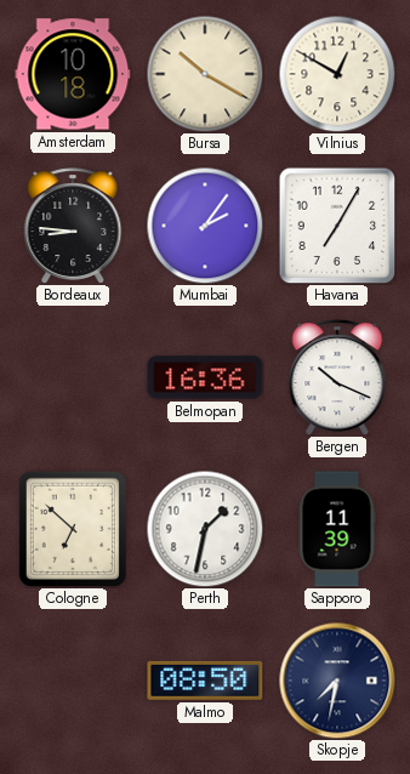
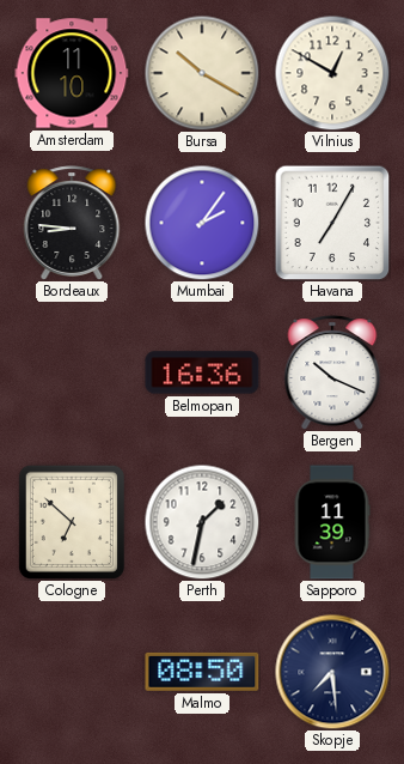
Amsterdam: 10:18 -> 11:10
Skopje: 7:32 -> 7:29
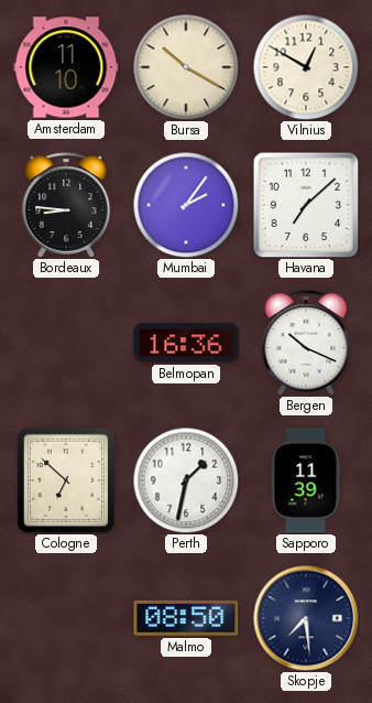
Havana: 7:05 -> 7:08
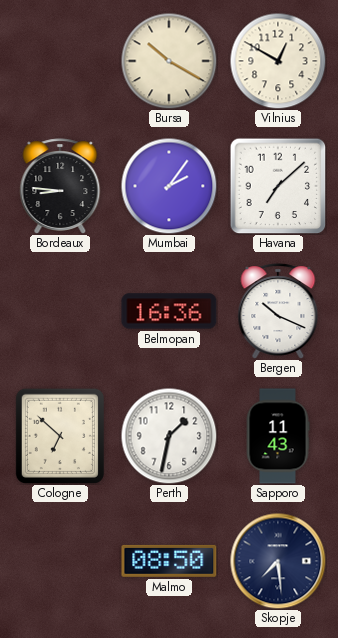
Amsterdam: 11:10 -> none
Sapporo: 11:39 -> 11:43
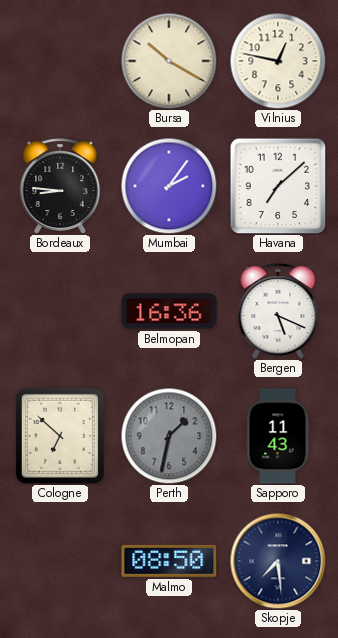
Vilnius: 12:50 -> 12:47
Bergen: 10:19 -> 5:19
Perth dial: white -> grey
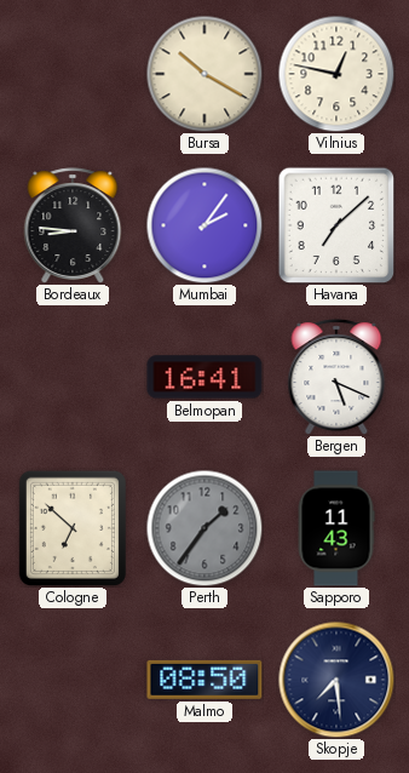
Belmopan: 16:36 -> 16:41
Perth: 1:32 -> 1:36
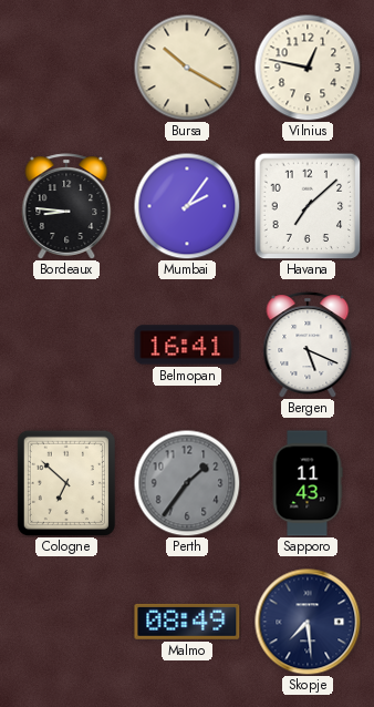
Malmo: 08:50 -> 08:49
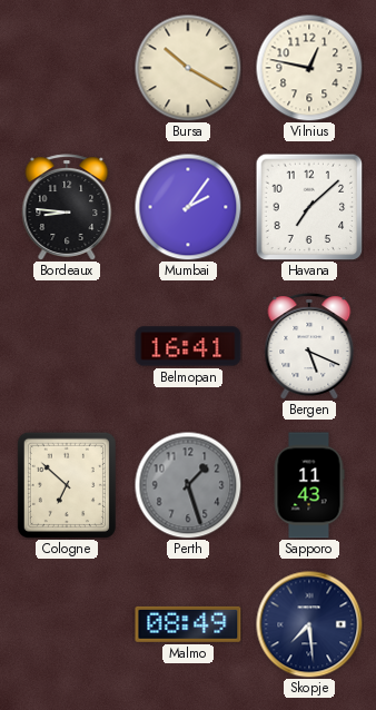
Perth: 1:36 -> 1:27
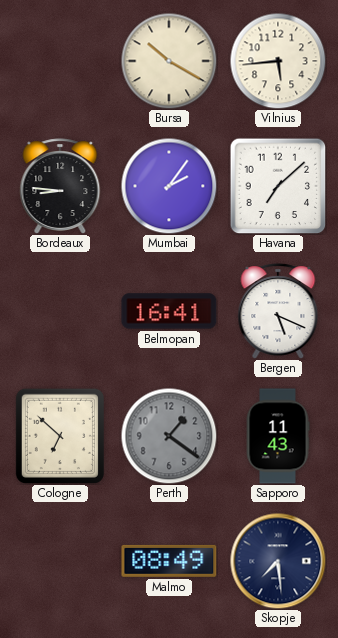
Vilnius: 12:47 -> 5:44
Perth: 1:27 -> 1:21
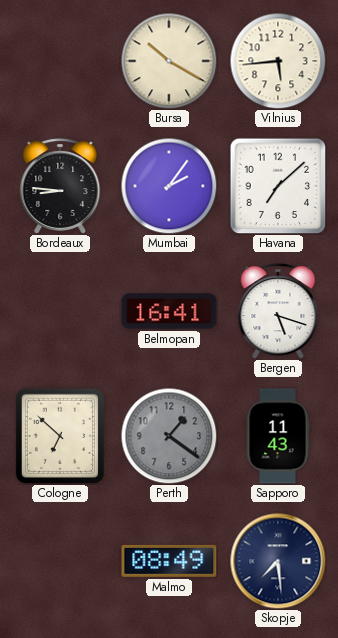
Bergen: 5:19 -> 5:18
